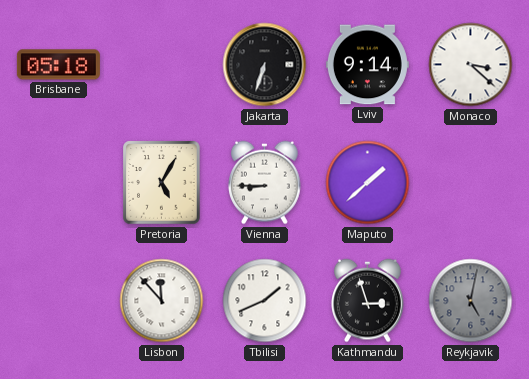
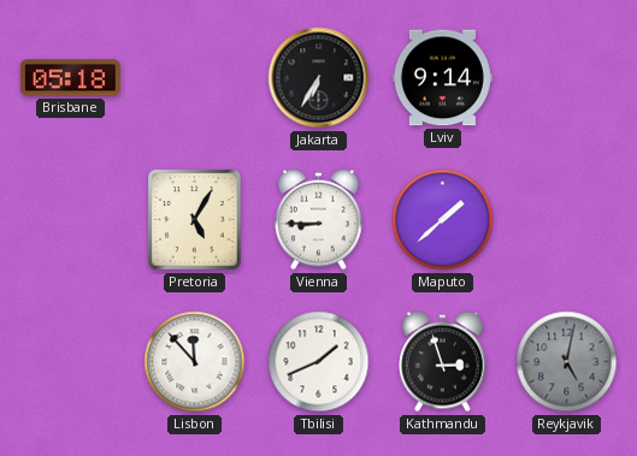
Jakarta: 6:33 -> 6:35
Monaco: 3:22 -> none
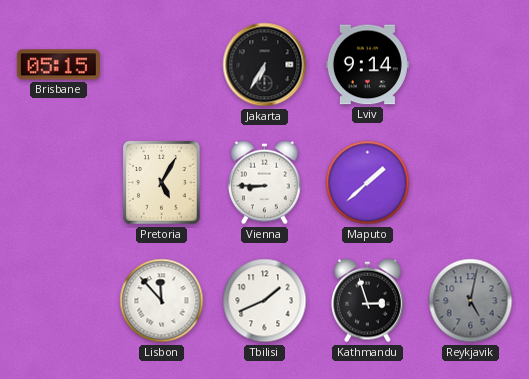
Brisbane: 05:18 -> 05:15
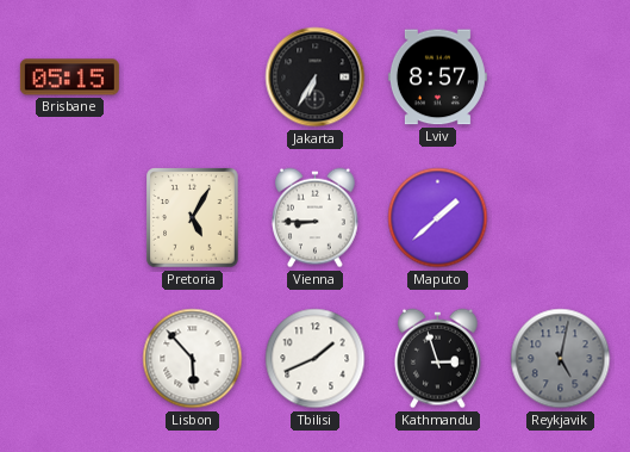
Lviv: 9:14 -> 8:57
Lisbon: 11:53 -> 5:53
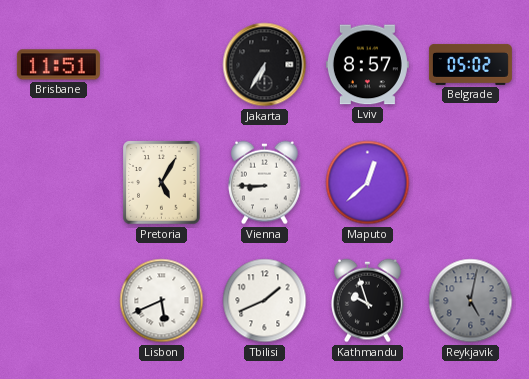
Brisbane: 05:15 -> 11:51
Belgrade: none -> 05:02
Maputo: 1:38 -> 12:38
Lisbon: 5:53 -> 5:41
Kathmandu: 2:57 -> 9:57
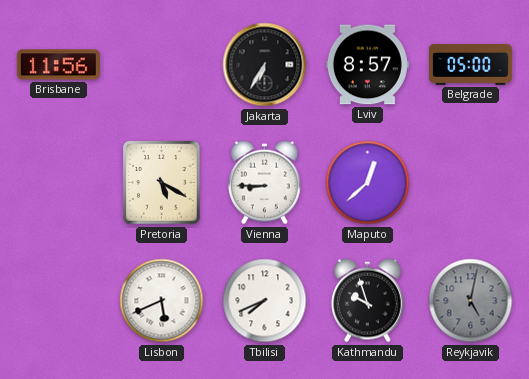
Brisbane: 11:51 -> 11:56
Belgrade: 05:02 -> 05:00
Pretoria: 5:05 -> 5:20
Tbilisi: 1:41 -> 7:41
